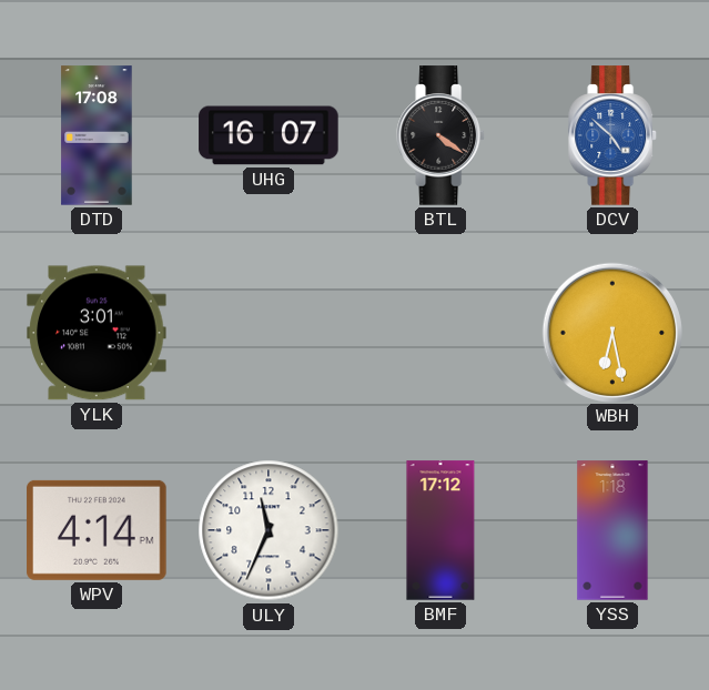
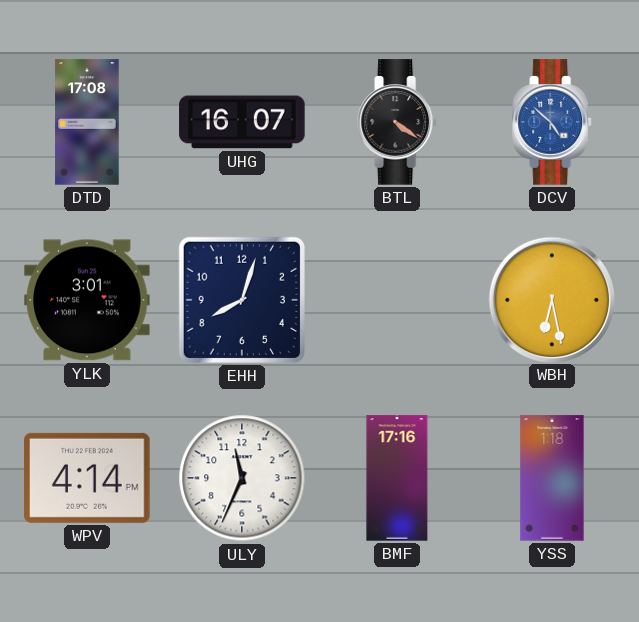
EHH: none -> 8:03
BMF: 17:12 -> 17:16
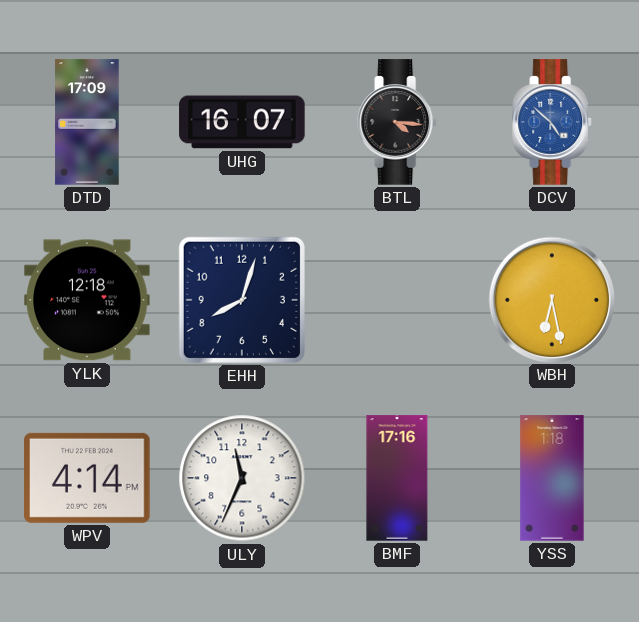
DTD: 17:08 -> 17:09
BTL: 4:21 -> 4:16
YLK: 3:01 -> 12:18
